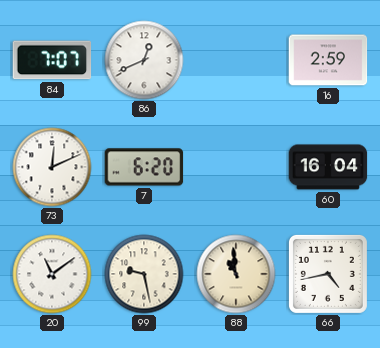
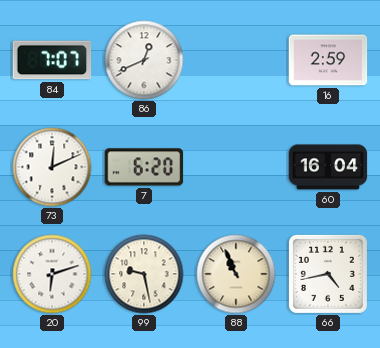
20: 11:09 -> 6:12
88: 10:59 -> 10:56
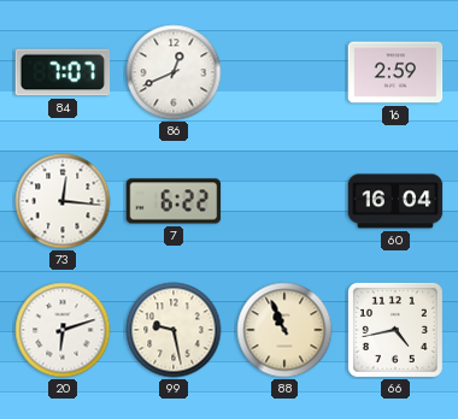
73: 12:11 -> 12:16
7: 6:20 -> 6:22
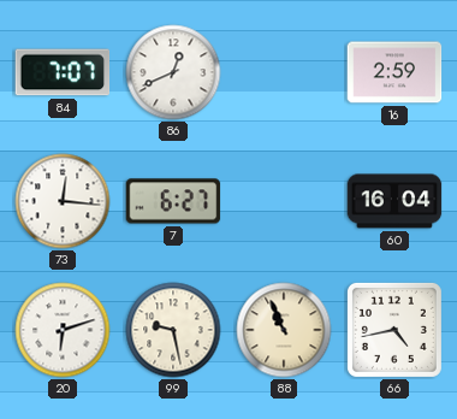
7: 6:22 -> 6:27
